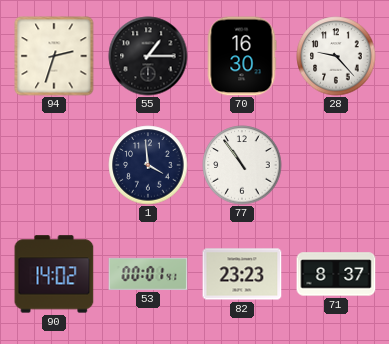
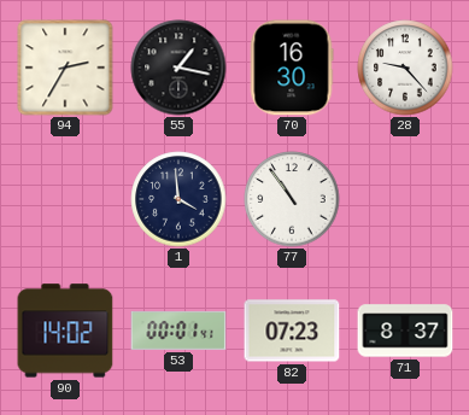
94: 2:33 -> 2:35
55: 1:15 -> 1:17
82: 23:23 -> 07:23
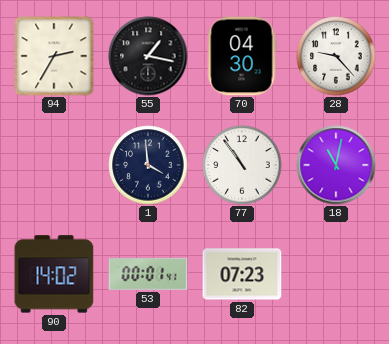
70: 16:30 -> 04:30
18: none -> 11:02
71: 8:37 -> none
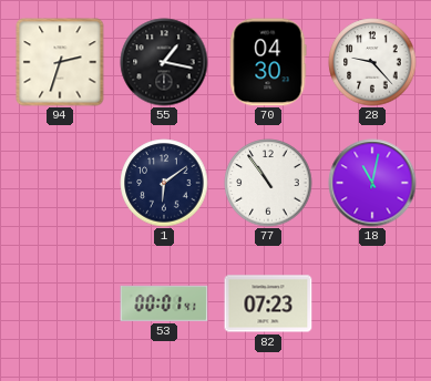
94: 2:35 -> 2:33
1: 3:59 -> 6:09
90: 14:02 -> none
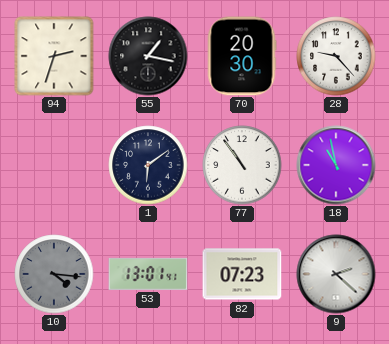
70: 04:30 -> 20:30
18: 11:02 -> 10:58
10: none -> 4:16
53: 00:01 -> 13:01
9: none -> 2:22
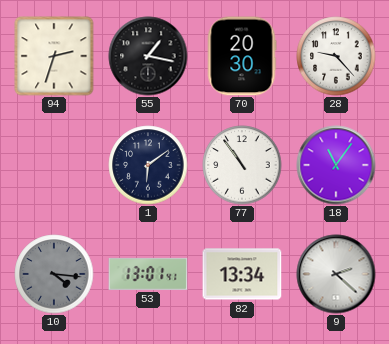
18: 10:58 -> 11:06
82: 07:23 -> 13:34
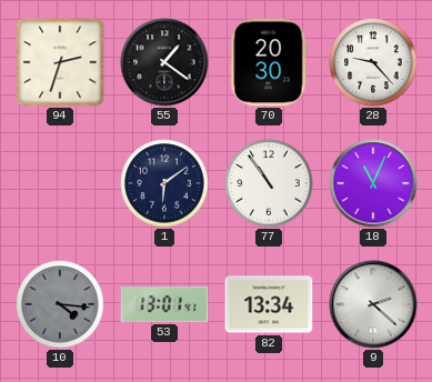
55: 1:17 -> 1:21
18: 11:06 -> 11:04
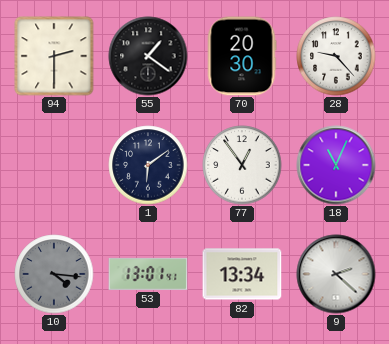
94: 2:33 -> 2:30
77: 10:54 -> 12:54
